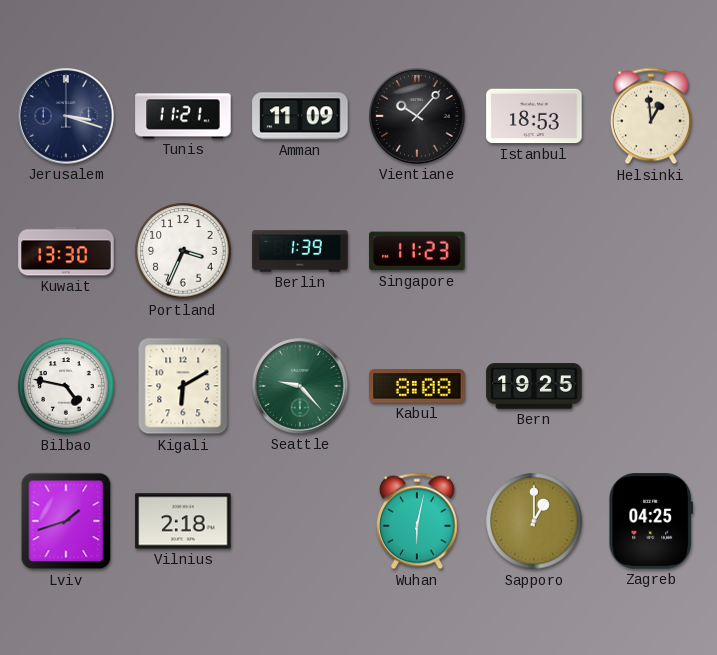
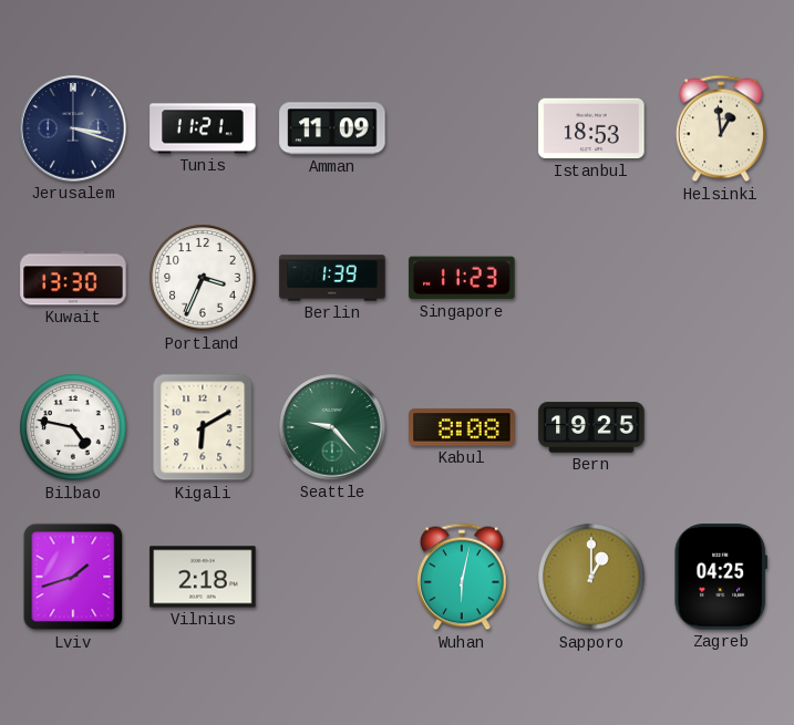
Vientiane: 10:07 -> none
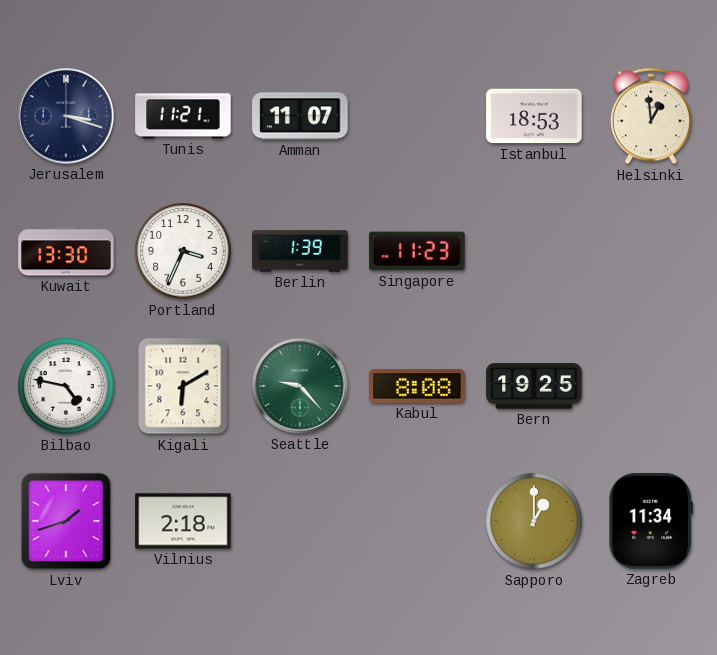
Amman: 11:09 -> 11:07
Wuhan: 6:02 -> none
Zagreb: 04:25 -> 11:34
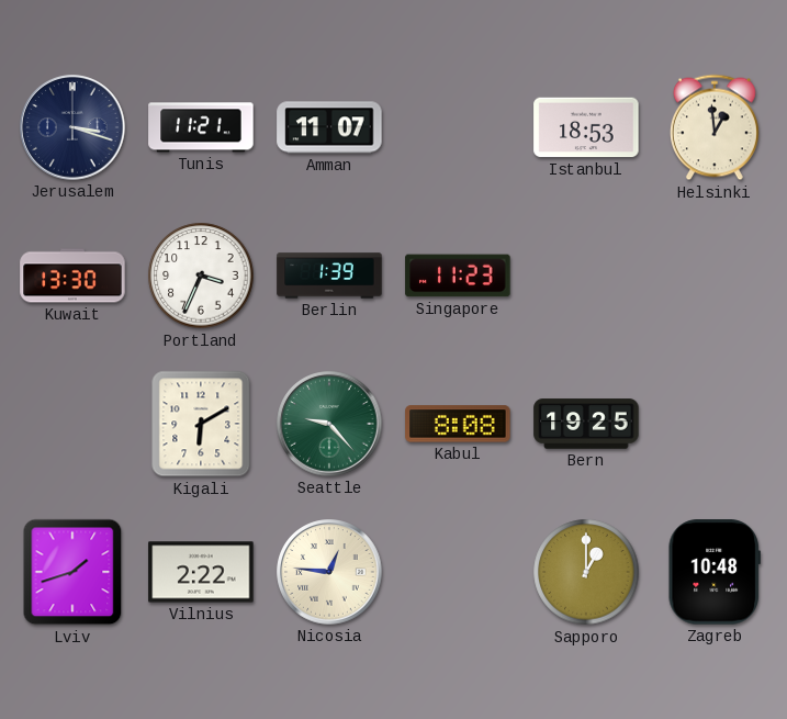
Bilbao: 4:47 -> none
Vilnius: 2:18 -> 2:22
Nicosia: none -> 12:46
Zagreb: 11:34 -> 10:48
